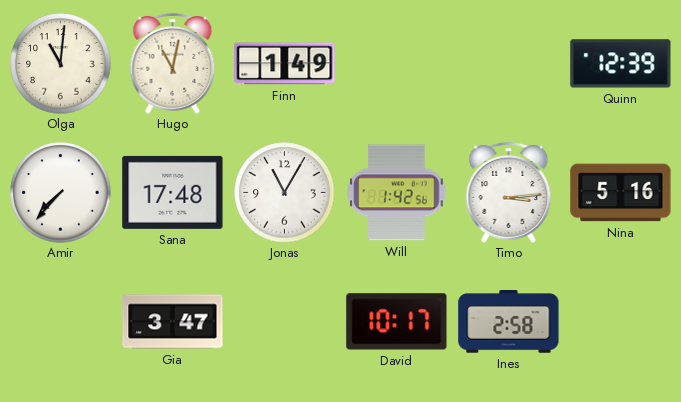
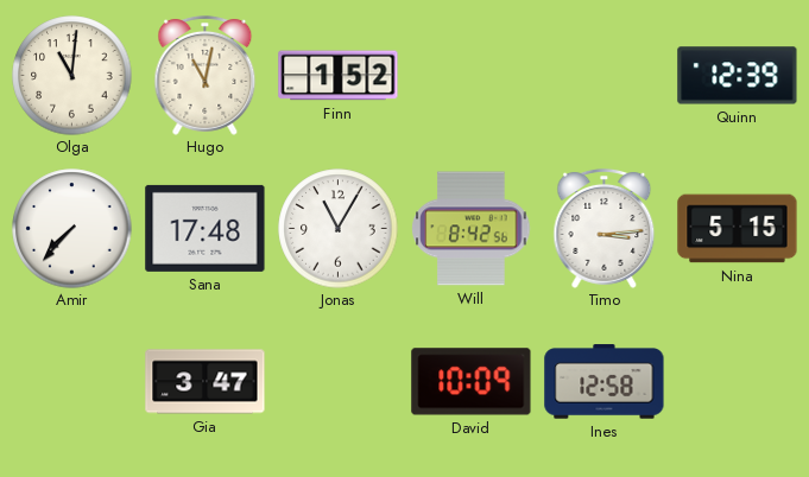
Finn: 1:49 -> 1:52
Will: 1:42 -> 8:42
Nina: 5:16 -> 5:15
David: 10:17 -> 10:09
Ines: 2:58 -> 12:58
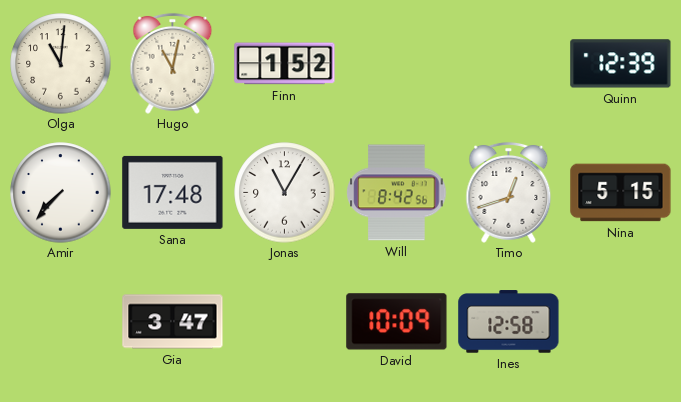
Timo: 3:14 -> 12:42
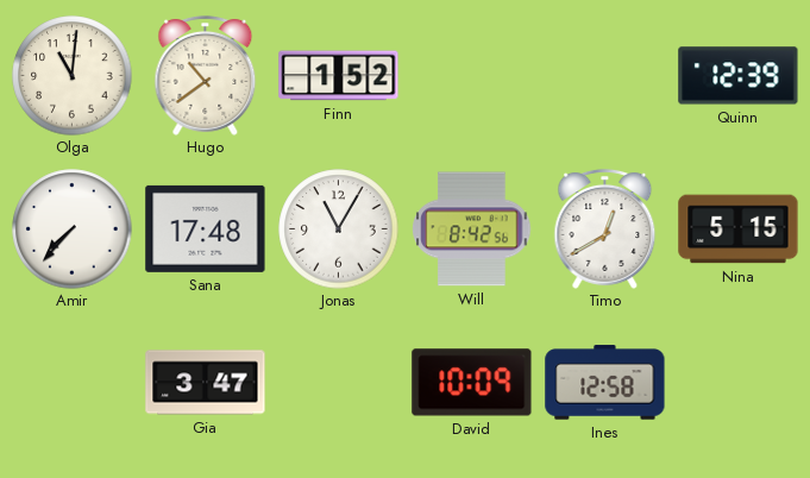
Hugo: 11:02 -> 10:39
Timo: 12:42 -> 12:40
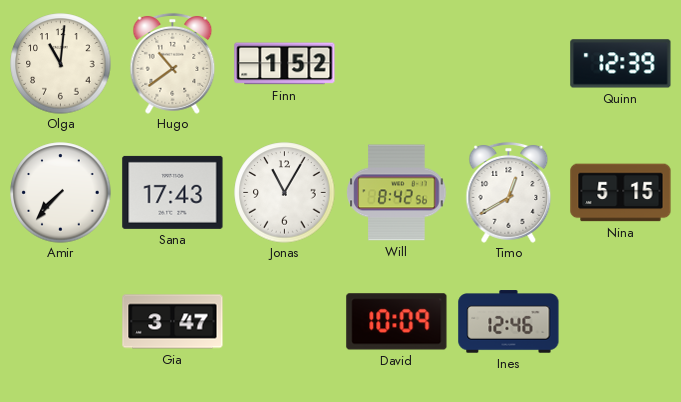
Sana: 17:48 -> 17:43
Ines: 12:58 -> 12:46
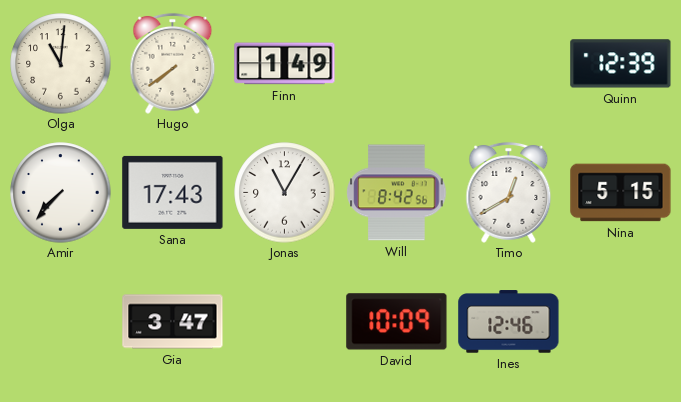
Hugo: 10:39 -> 7:39
Finn: 1:52 -> 1:49
